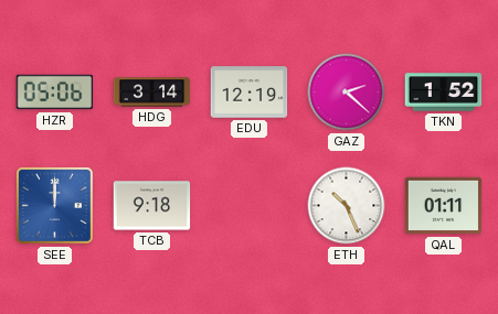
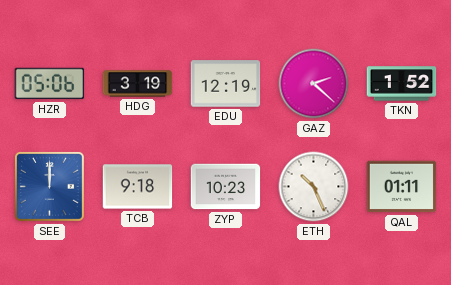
HDG: 3:14 -> 3:19
ZYP: none -> 10:23
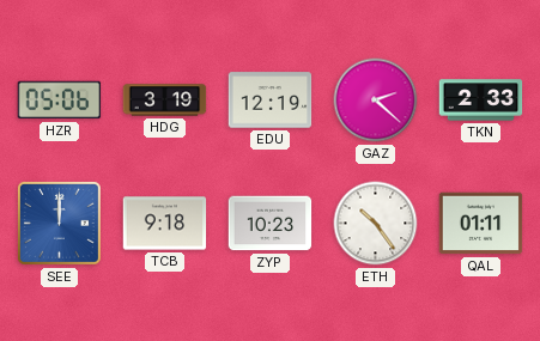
TKN: 1:52 -> 2:33
ETH: 10:26 -> 10:24
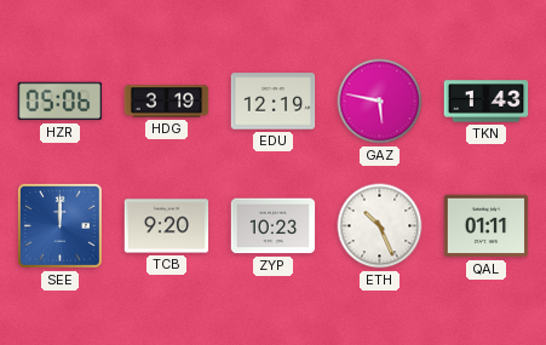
GAZ: 2:22 -> 5:47
TKN: 2:33 -> 1:43
TCB: 9:18 -> 9:20
ETH: 10:24 -> 10:26
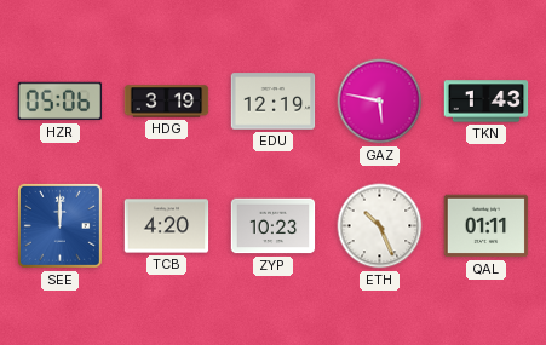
TCB: 9:20 -> 4:20
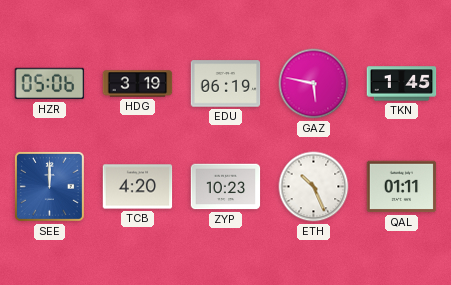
EDU: 12:19 -> 06:19
TKN: 1:43 -> 1:45
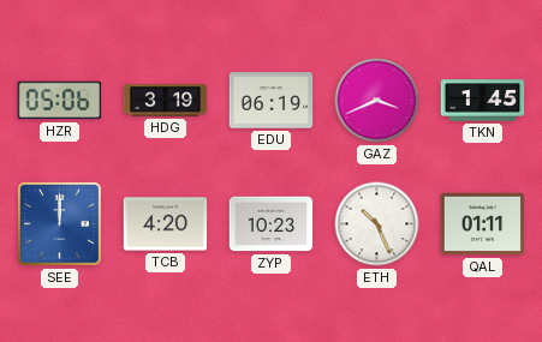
GAZ: 5:47 -> 3:41
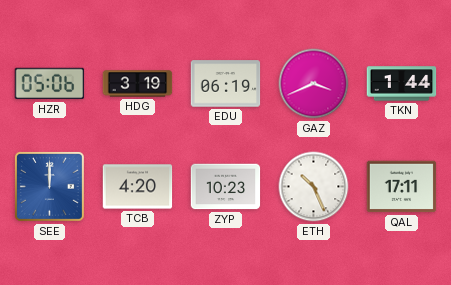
TKN: 1:45 -> 1:44
QAL: 01:11 -> 17:11
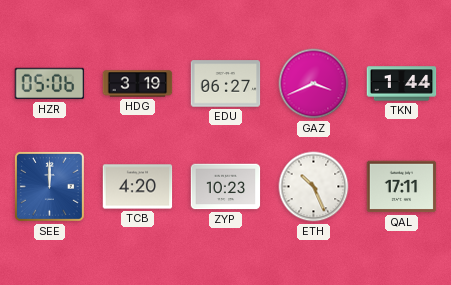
EDU: 06:19 -> 06:27
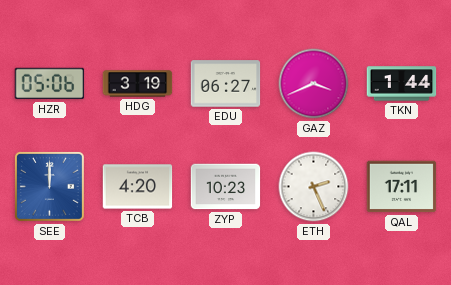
ETH: 10:26 -> 2:26
